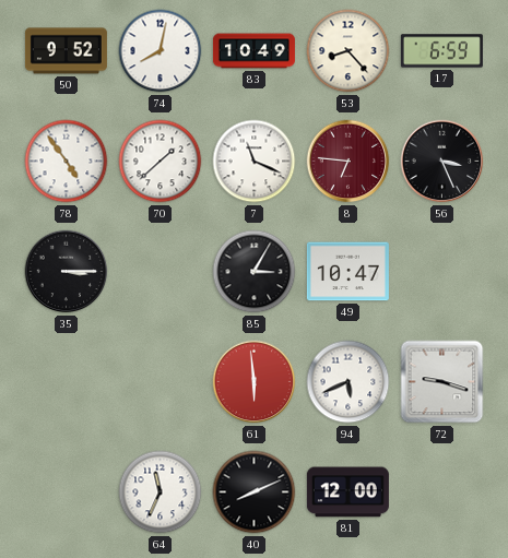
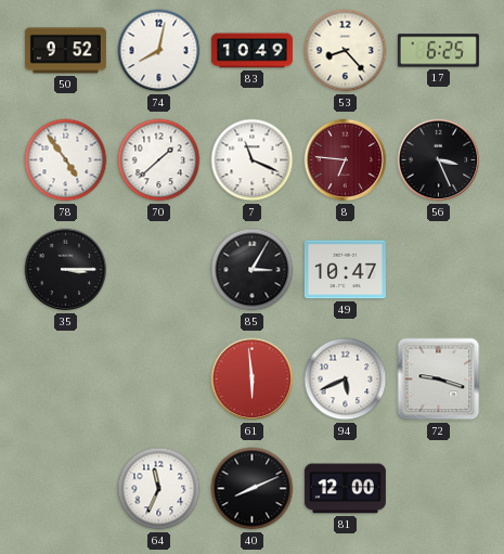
17: 6:59 -> 6:25
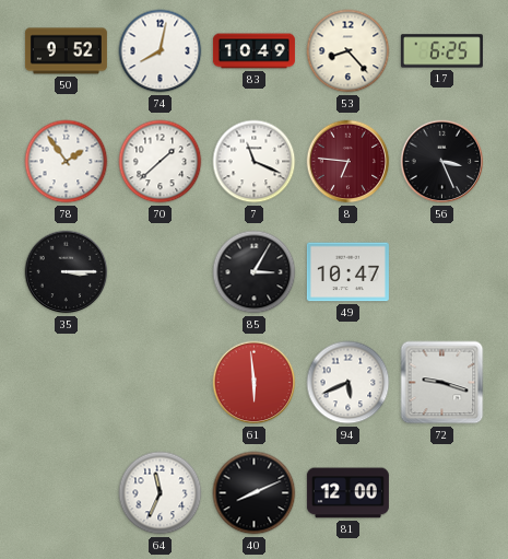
78: 4:54 -> 1:54
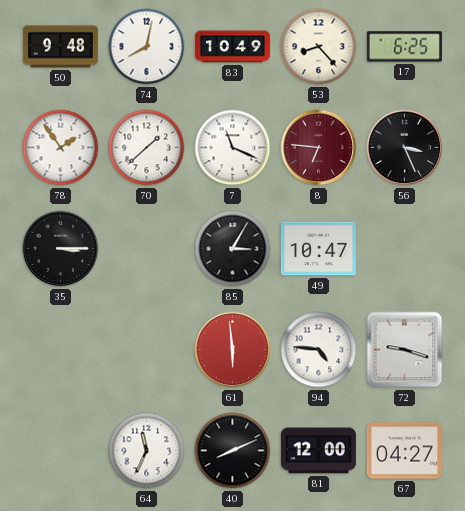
50: 9:52 -> 9:48
94: 5:41 -> 4:46
67: none -> 04:27
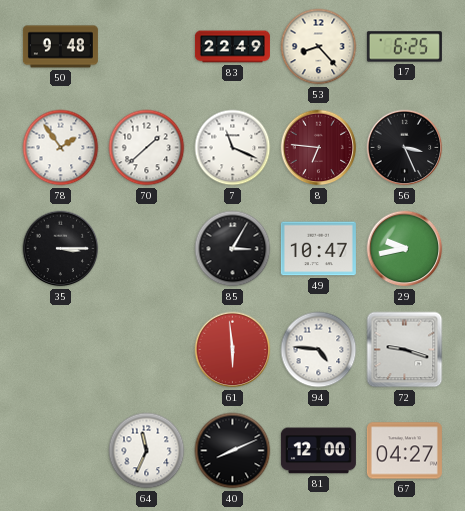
74: 8:02 -> none
83: 10:49 -> 22:49
29: none -> 9:43
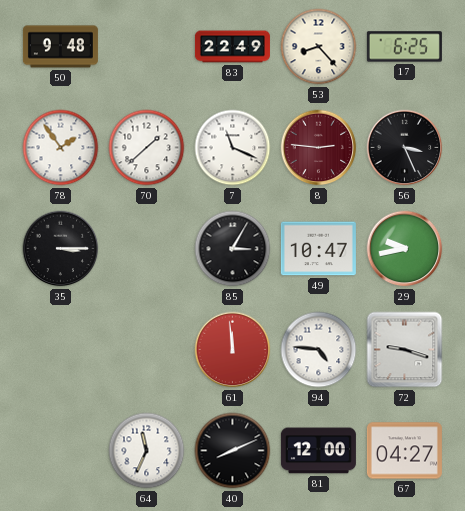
8: 6:46 -> 2:46
61: 5:59 -> 11:59
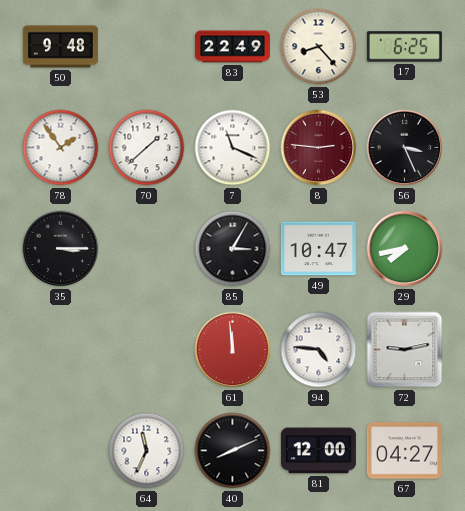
29: 9:43 -> 7:43
72: 9:18 -> 9:13
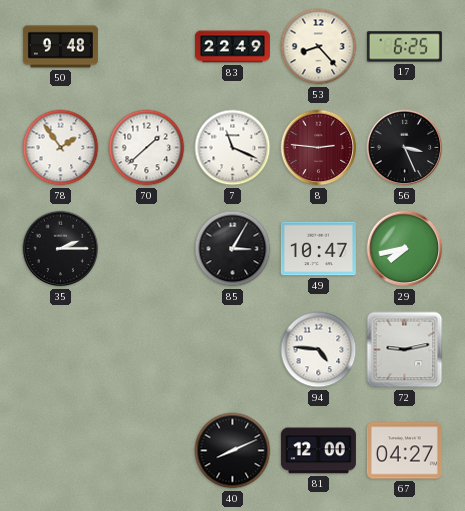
35: 3:15 -> 2:15
61: 11:59 -> none
64: 11:34 -> none
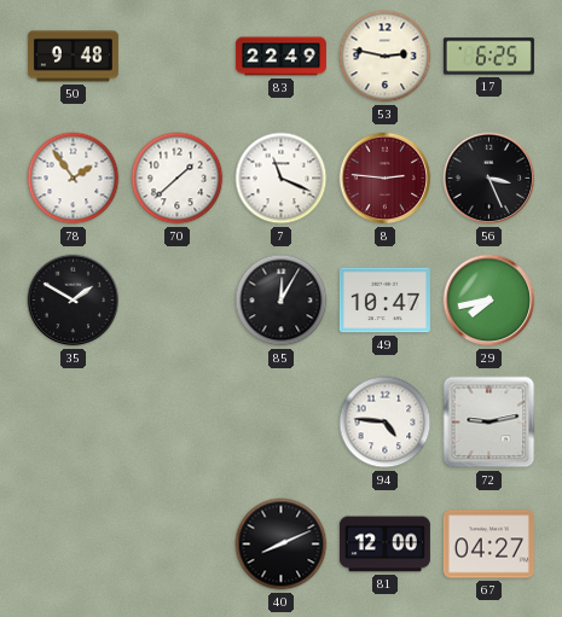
53: 8:23 -> 2:47
35: 2:15 -> 1:50
85: 3:05 -> 12:05
